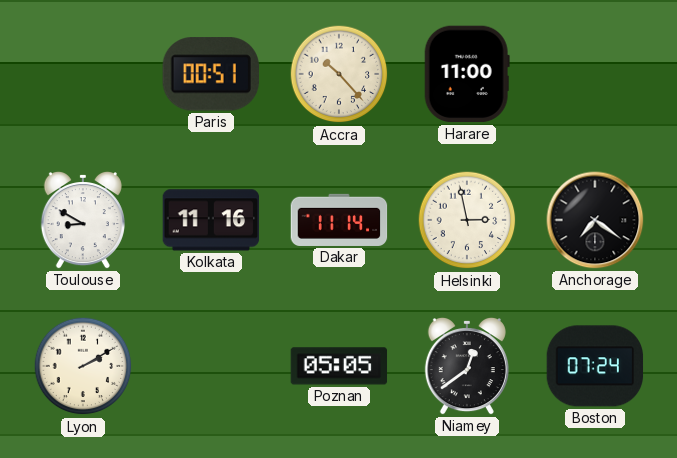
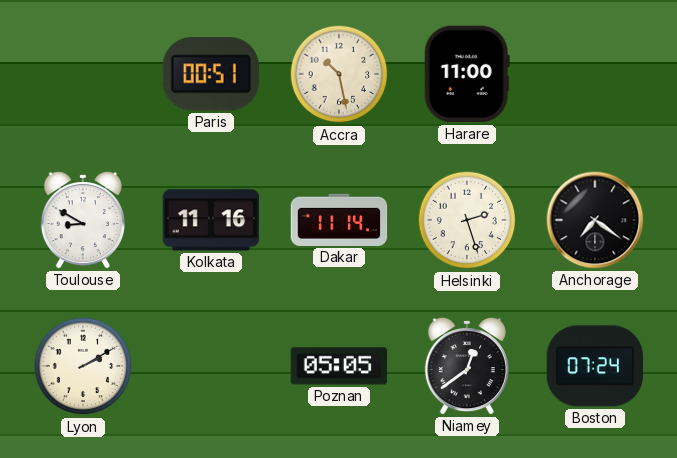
Accra: 10:23 -> 10:28
Helsinki: 2:58 -> 2:27
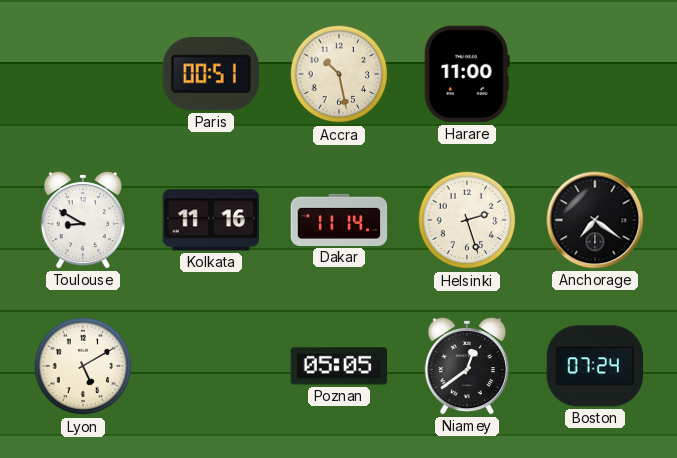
Lyon: 2:10 -> 5:10
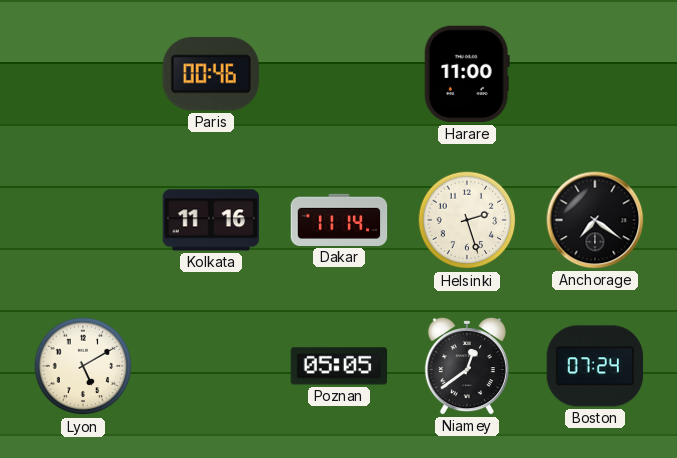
Paris: 00:51 -> 00:46
Accra: 10:28 -> none
Toulouse: 8:50 -> none
